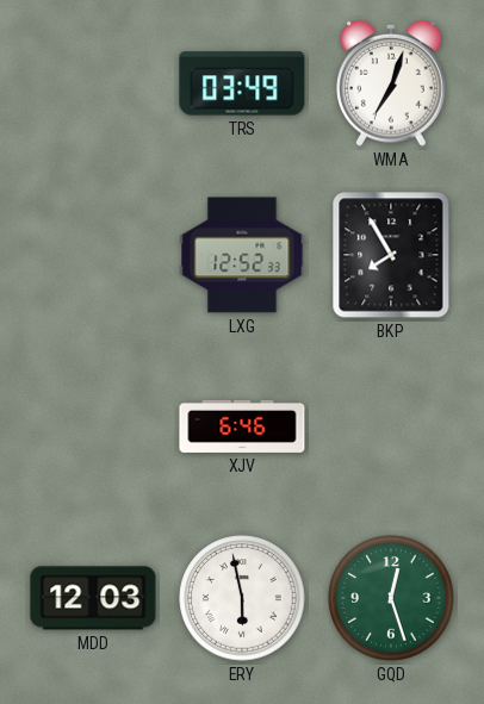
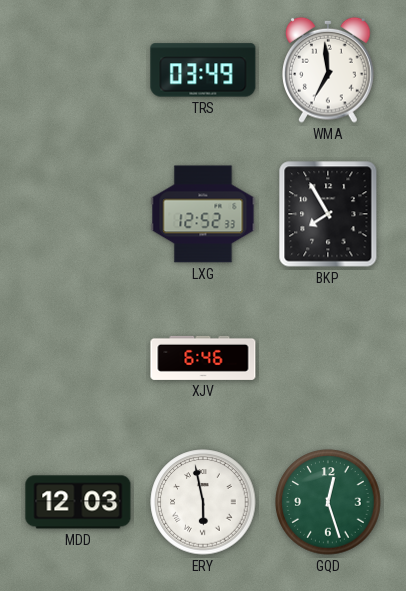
WMA: 7:03 -> 6:59
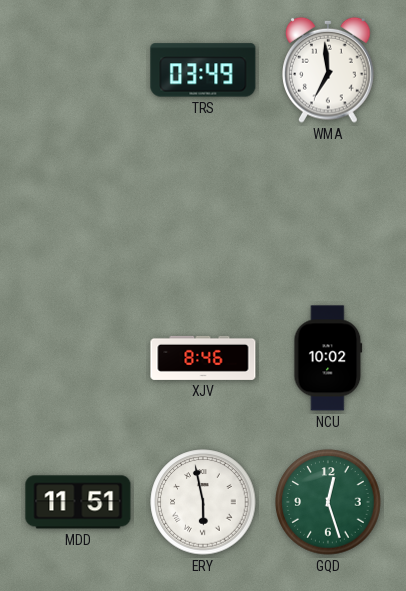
LXG: 12:52 -> none
BKP: 7:55 -> none
XJV: 6:46 -> 8:46
NCU: none -> 10:02
MDD: 12:03 -> 11:51
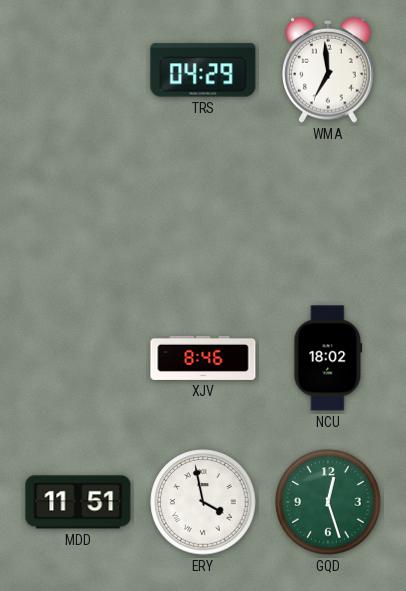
TRS: 03:49 -> 04:29
NCU: 10:02 -> 18:02
ERY: 5:58 -> 3:58
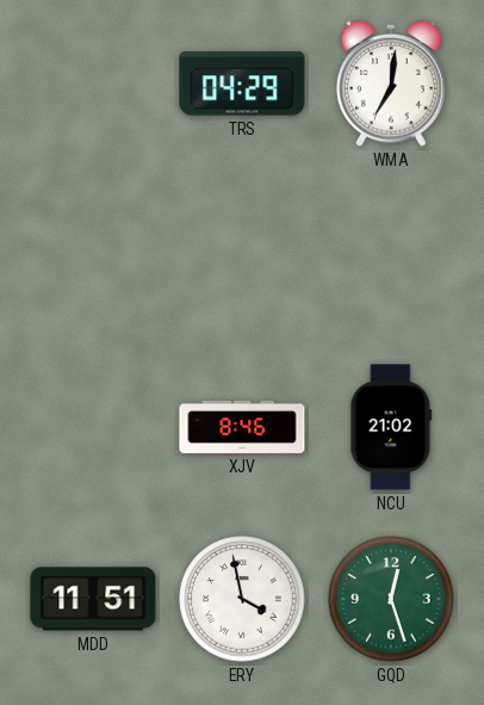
WMA: 6:59 -> 7:01
NCU: 18:02 -> 21:02
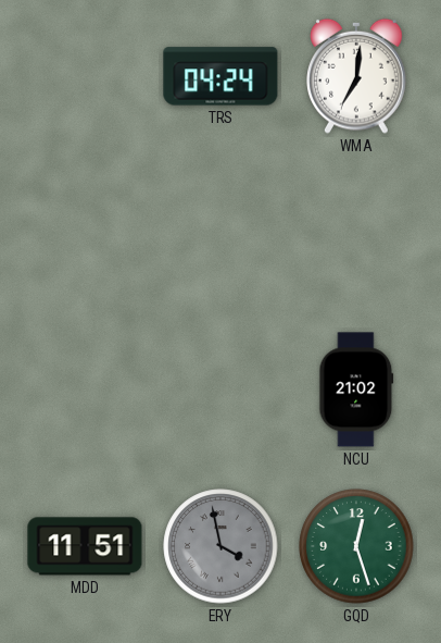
TRS: 04:29 -> 04:24
XJV: 8:46 -> none
ERY dial: white -> grey
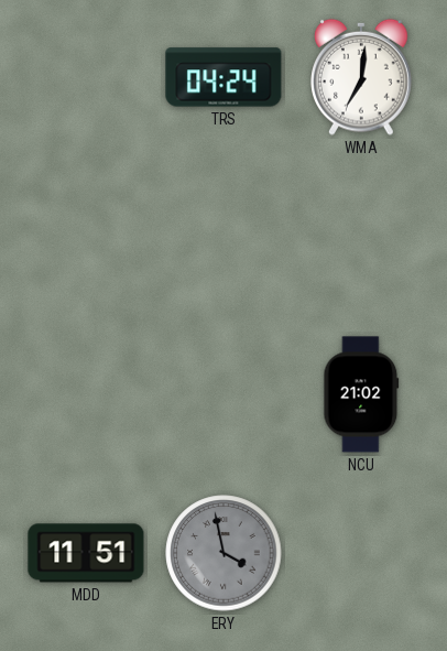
GQD: 12:27 -> none
